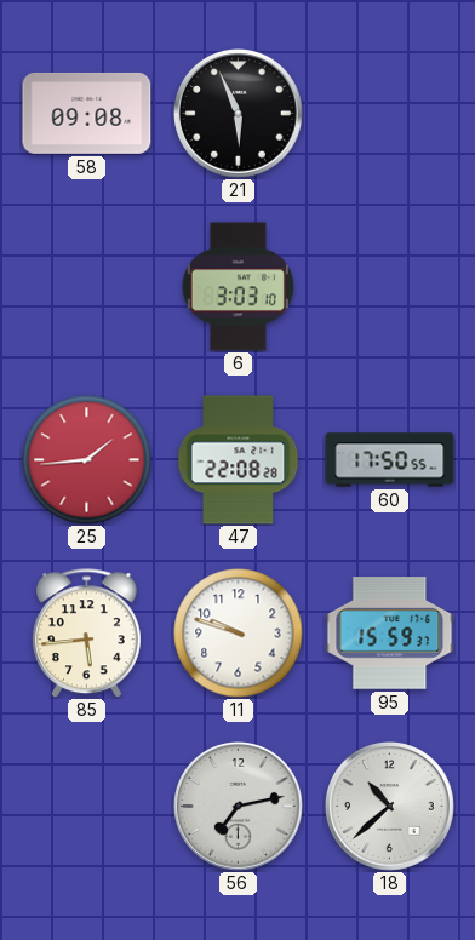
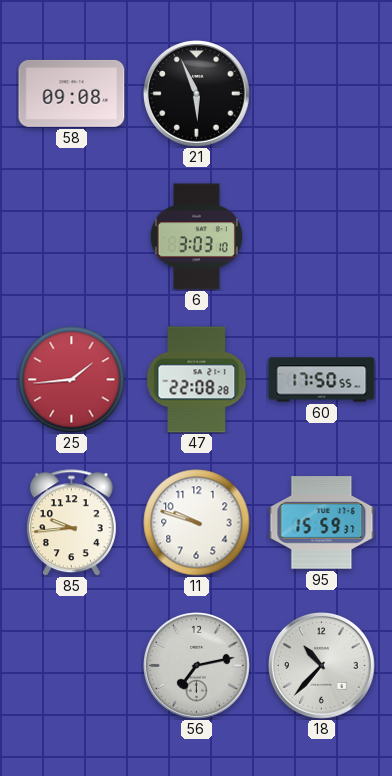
85: 5:44 -> 9:44
18: 10:38 -> 10:37
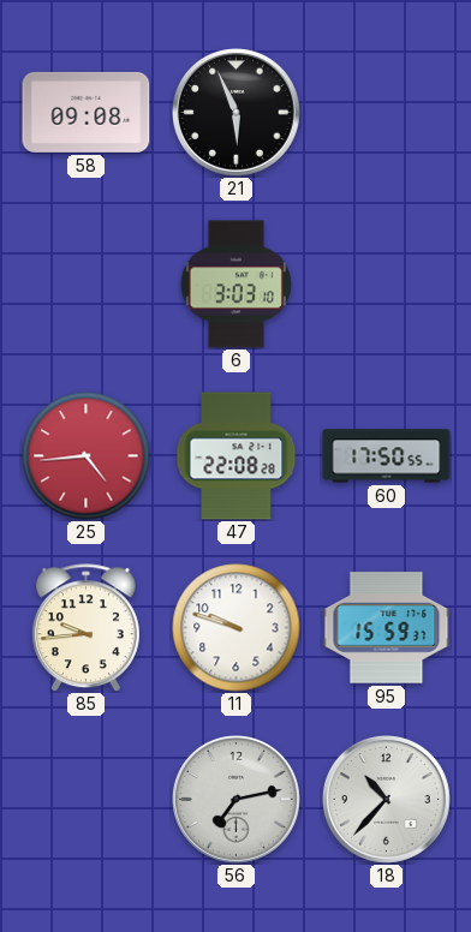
25: 1:44 -> 4:44
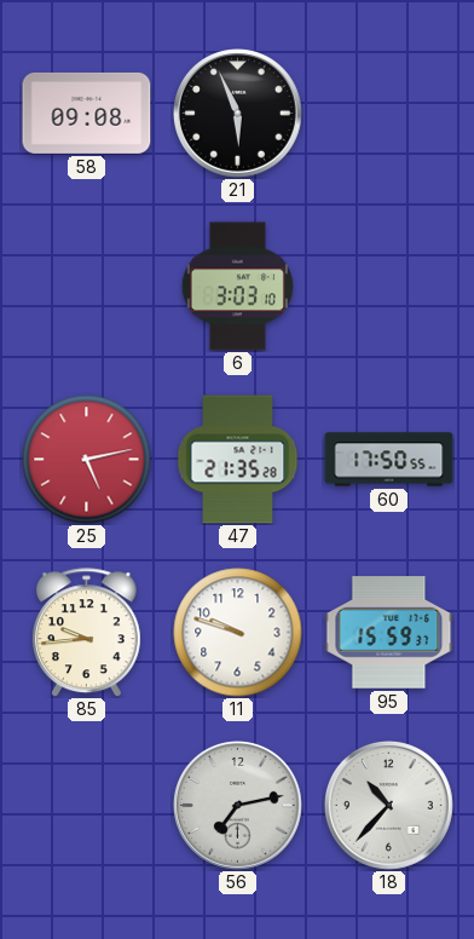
25: 4:44 -> 5:13
47: 22:08 -> 21:35
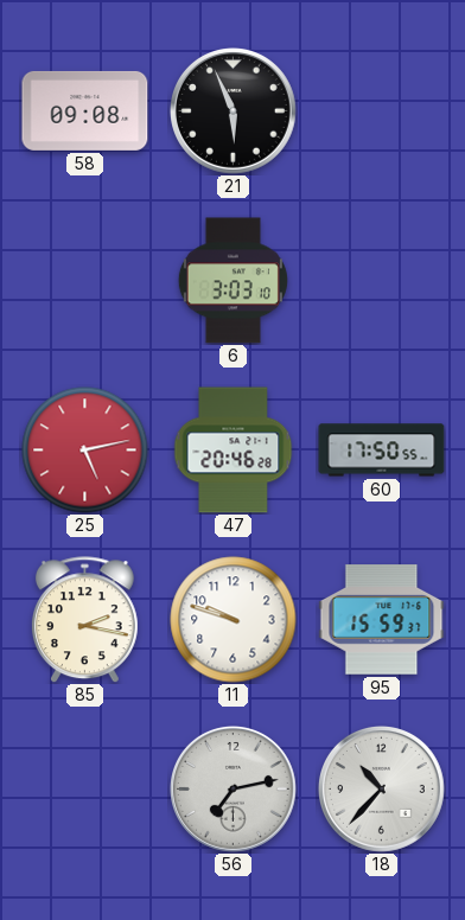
47: 21:35 -> 20:46
85: 9:44 -> 2:17
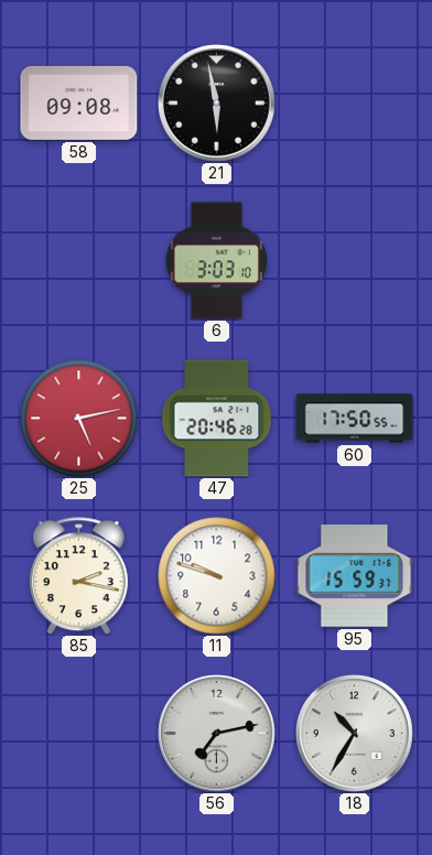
21: 5:56 -> 5:58
18: 10:37 -> 10:35
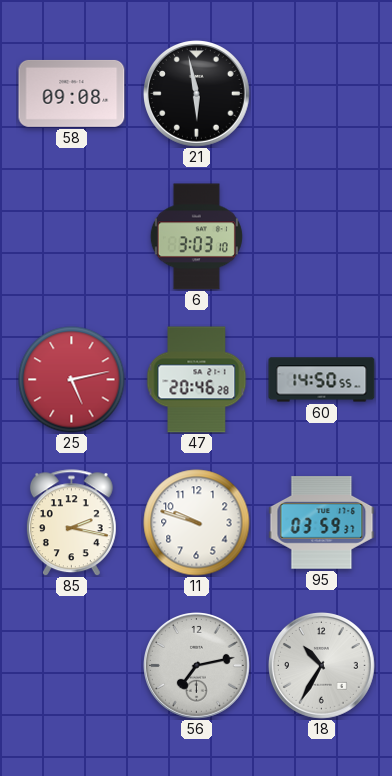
60: 17:50 -> 14:50
95: 15:59 -> 03:59
